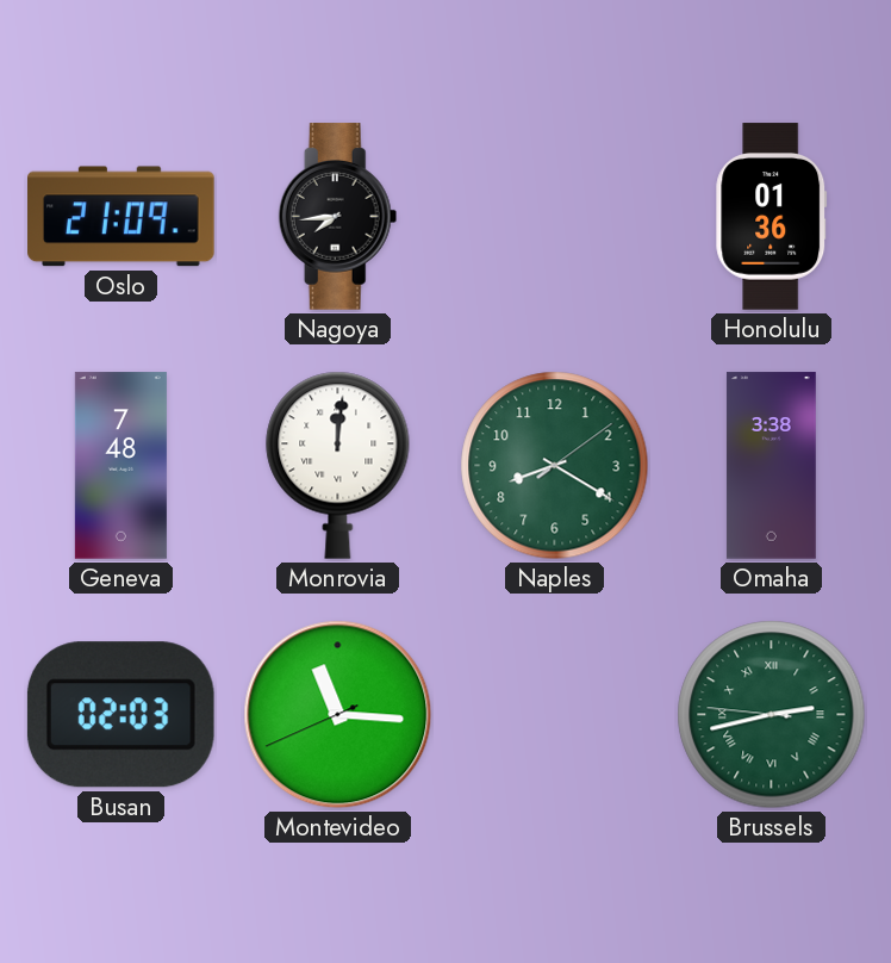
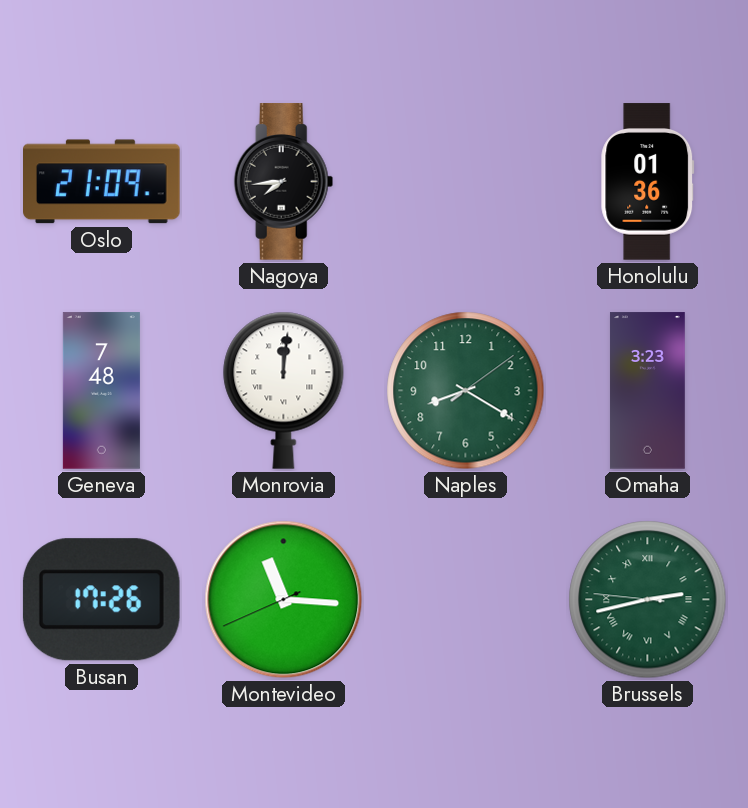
Omaha: 3:38 -> 3:23
Busan: 02:03 -> 17:26
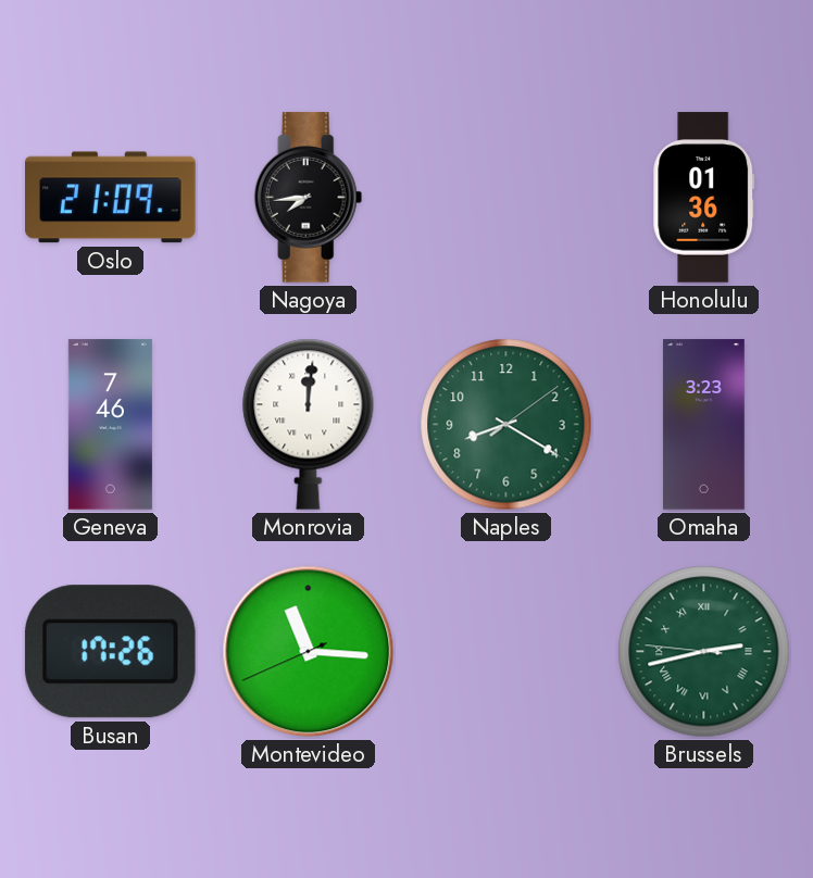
Geneva: 7:48 -> 7:46
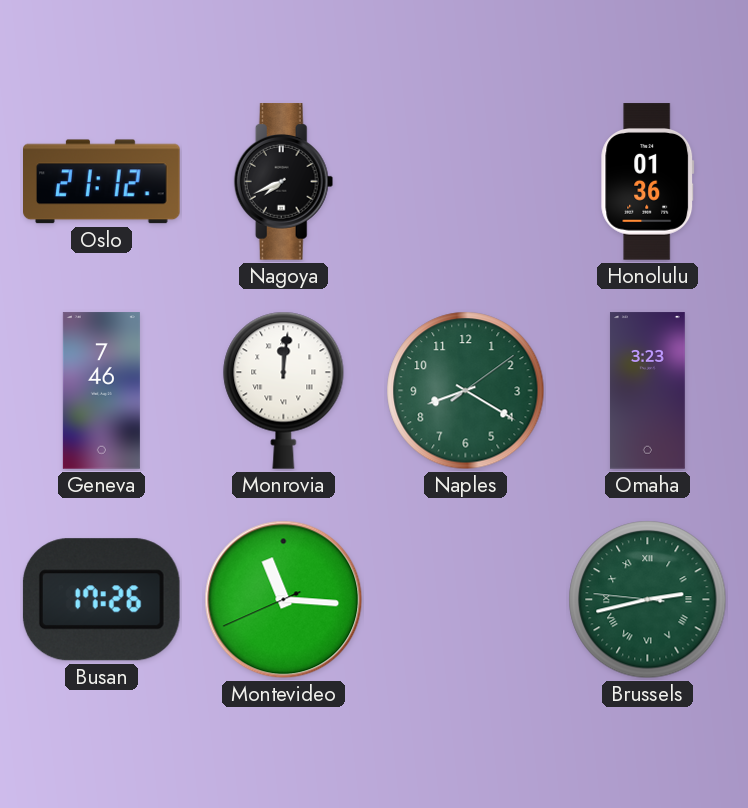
Oslo: 21:09 -> 21:12
Nagoya: 7:44 -> 7:41
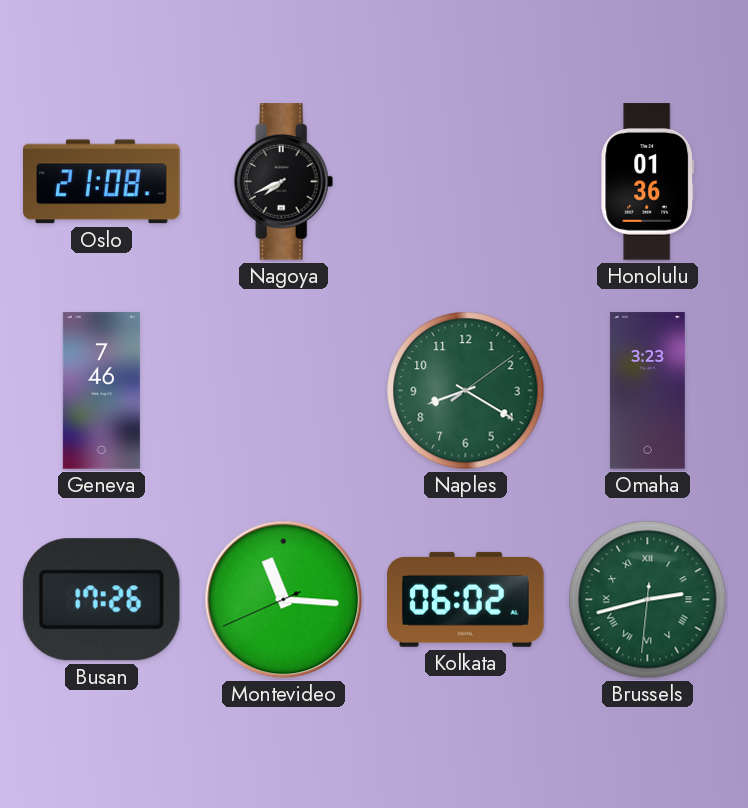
Oslo: 21:12 -> 21:08
Monrovia: 12:01 -> none
Kolkata: none -> 06:02
Brussels: 2:42:46 -> 2:42:31
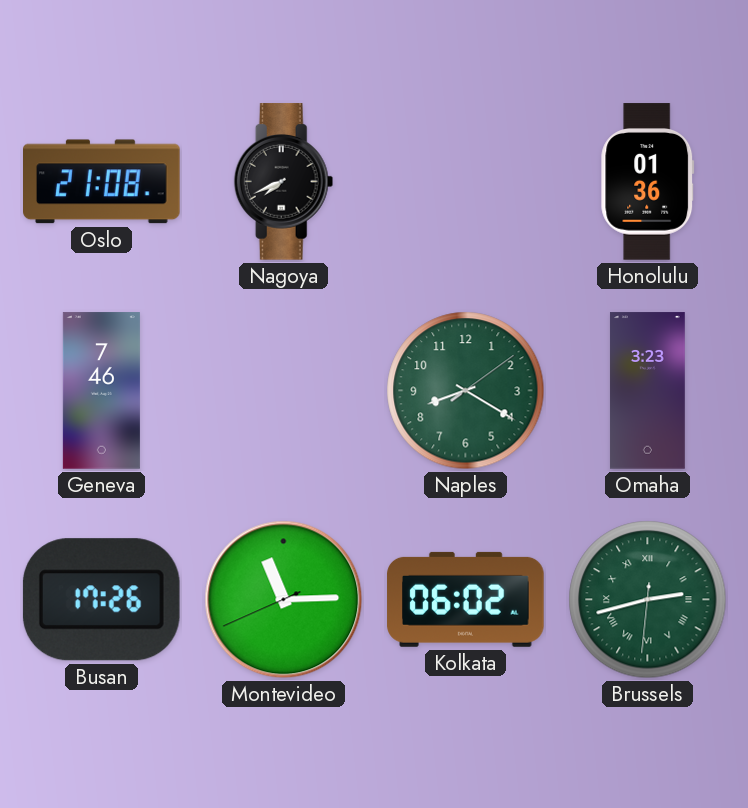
Montevideo: 11:15 -> 11:14
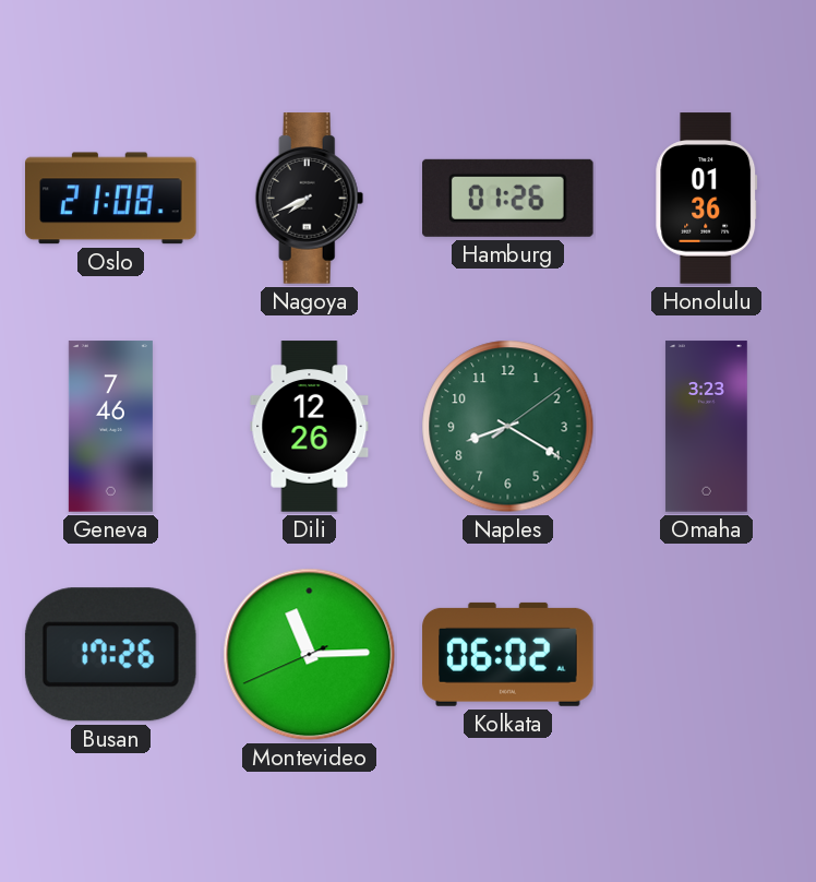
Hamburg: none -> 01:26
Dili: none -> 12:26
Brussels: 2:42 -> none
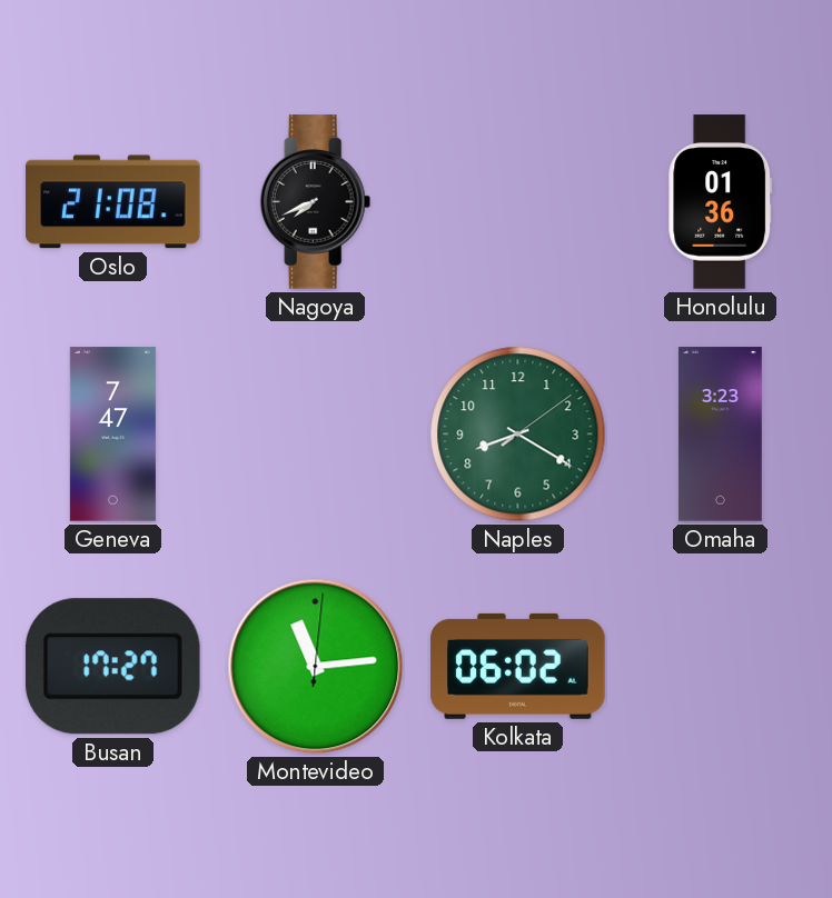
Hamburg: 01:26 -> none
Geneva: 7:46 -> 7:47
Dili: 12:26 -> none
Busan: 17:26 -> 17:27
Montevideo: 11:14:41 -> 11:14:01
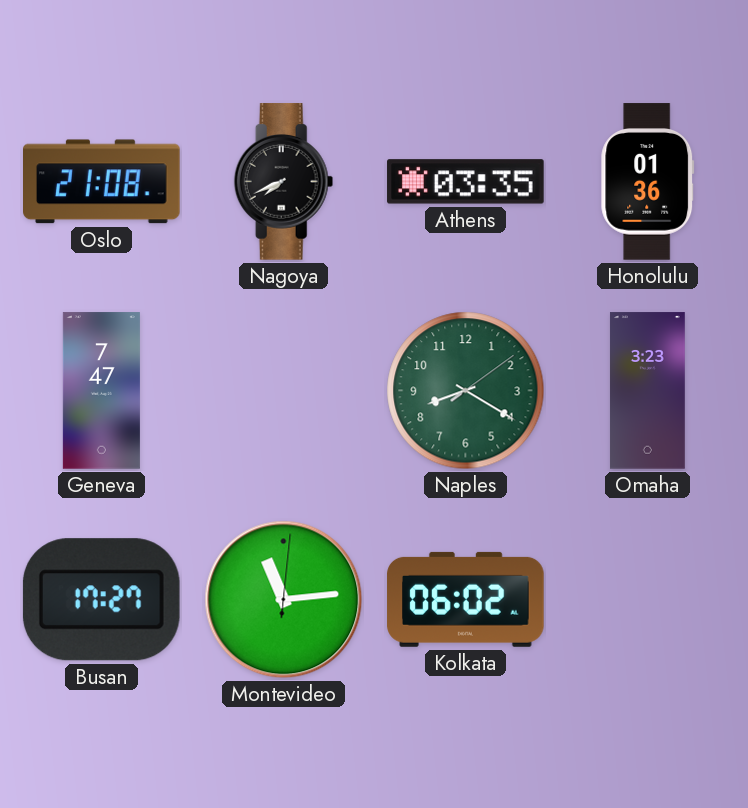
Athens: none -> 03:35
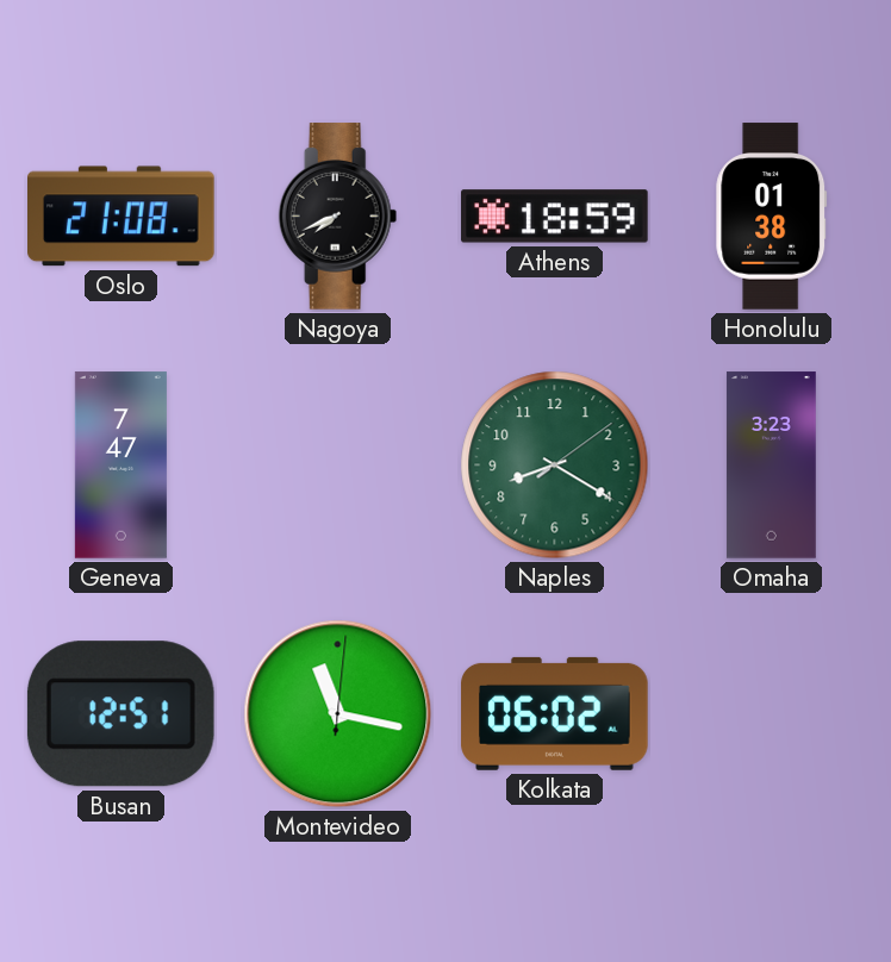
Athens: 03:35 -> 18:59
Honolulu: 01:36 -> 01:38
Busan: 17:27 -> 12:51
Montevideo: 11:14 -> 11:17
